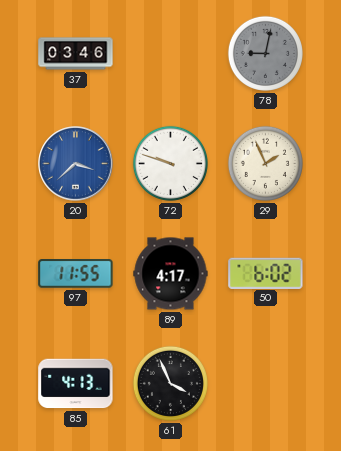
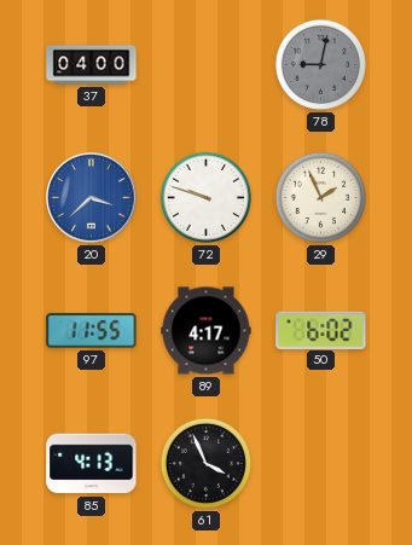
37: 03:46 -> 04:00
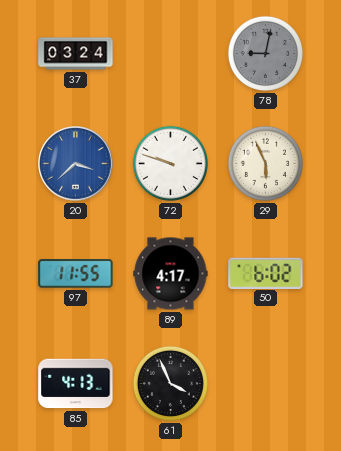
37: 04:00 -> 03:24
29: 1:56 -> 5:56
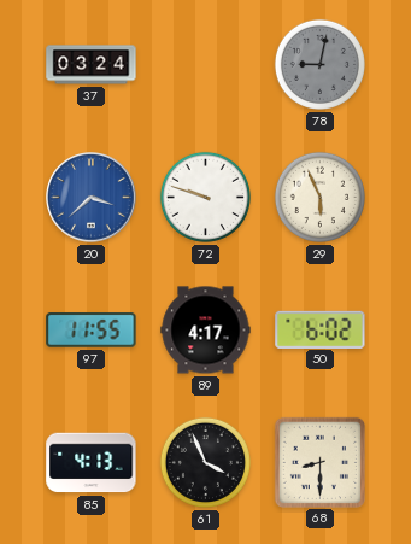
68: none -> 8:30
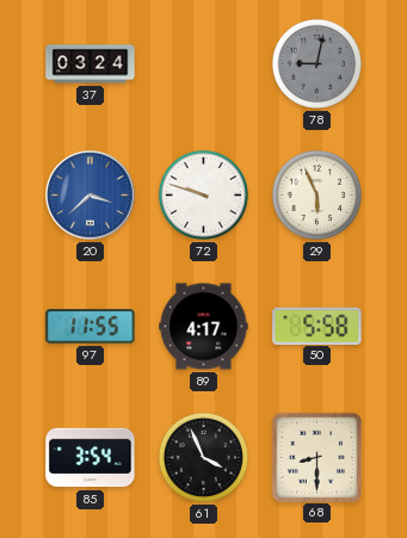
50: 6:02 -> 5:58
85: 4:13 -> 3:54
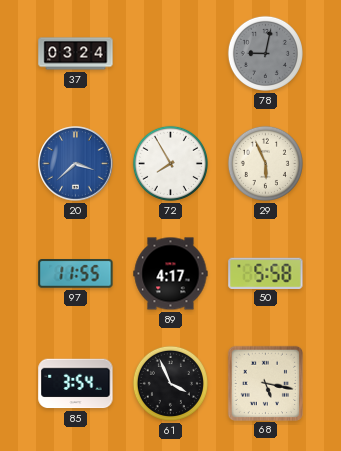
72: 9:48 -> 7:55
68: 8:30 -> 5:17
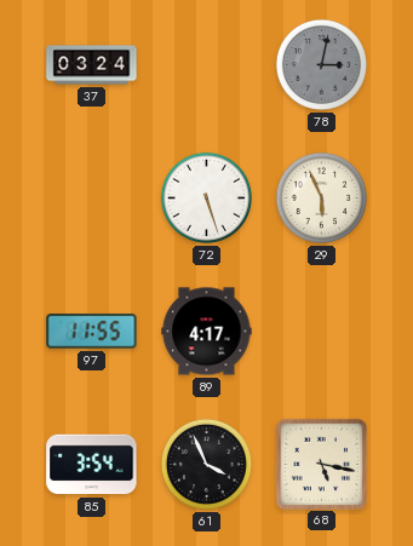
78: 9:02 -> 3:02
20: 3:38 -> none
72: 7:55 -> 5:27
50: 5:58 -> none
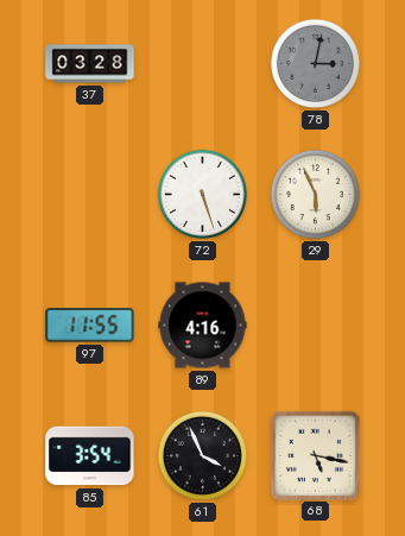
37: 03:24 -> 03:28
89: 4:17 -> 4:16
